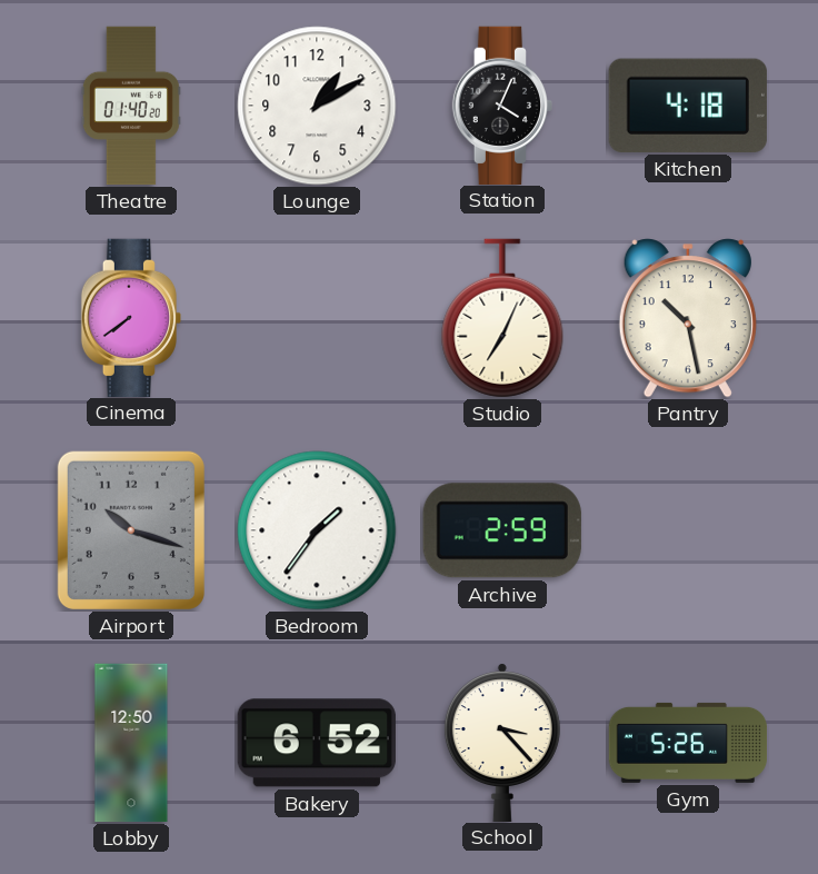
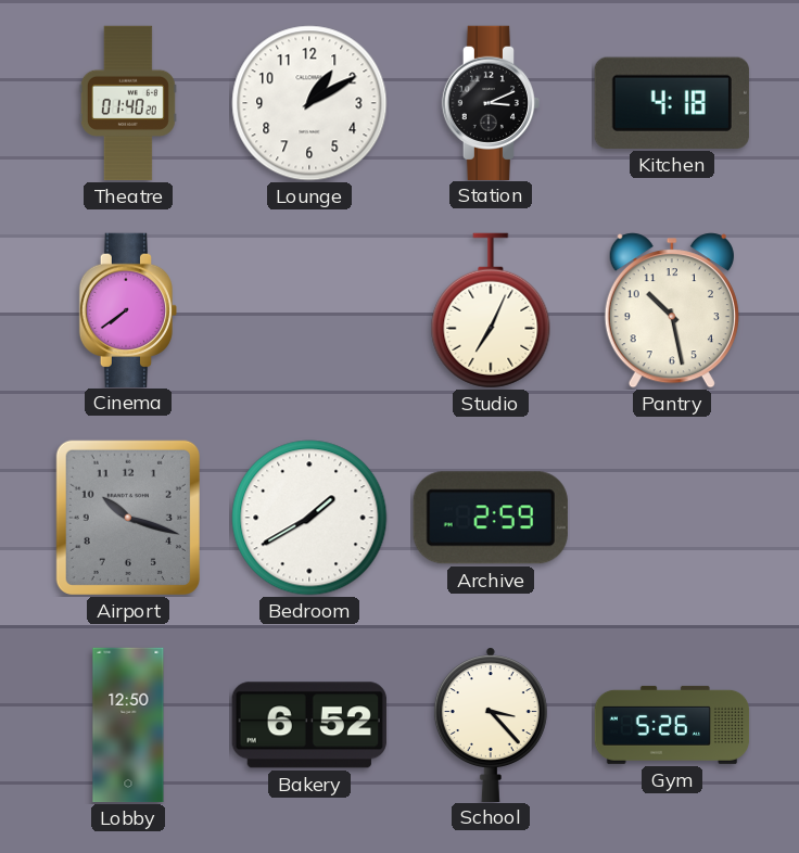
Station: 4:04 -> 3:11
Bedroom: 1:36 -> 1:40
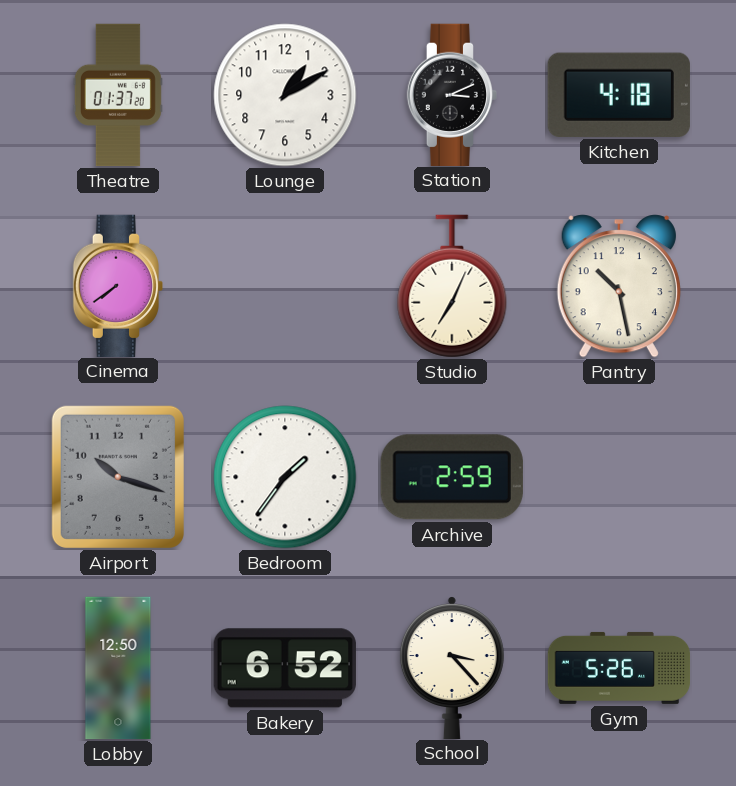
Theatre: 01:40 -> 01:37
Bedroom: 1:40 -> 1:36
